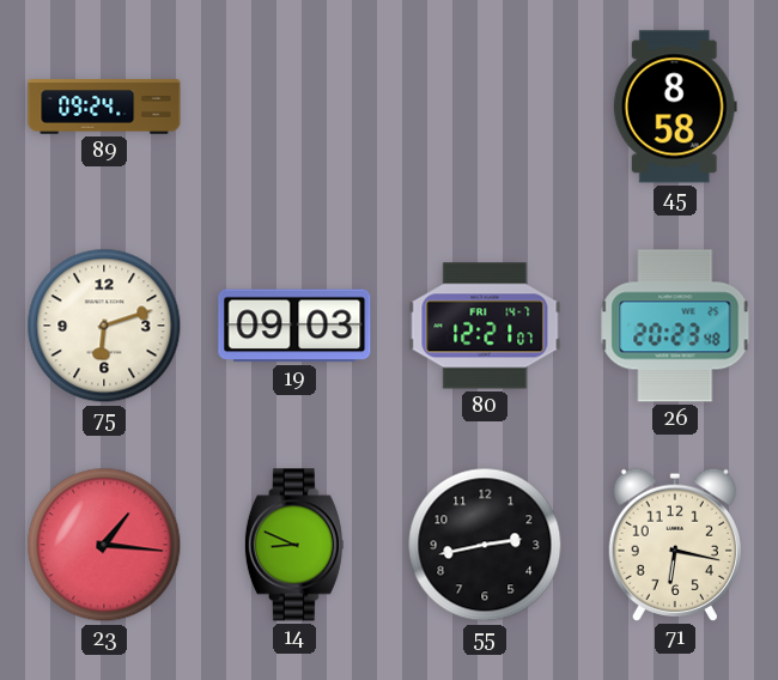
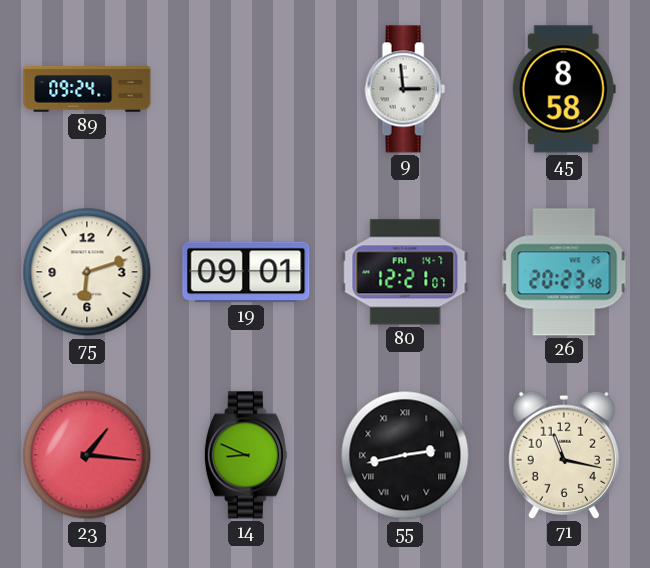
9: none -> 2:59
19: 09:03 -> 09:01
55 numerals: Arabic -> Roman
71: 6:17 -> 11:17
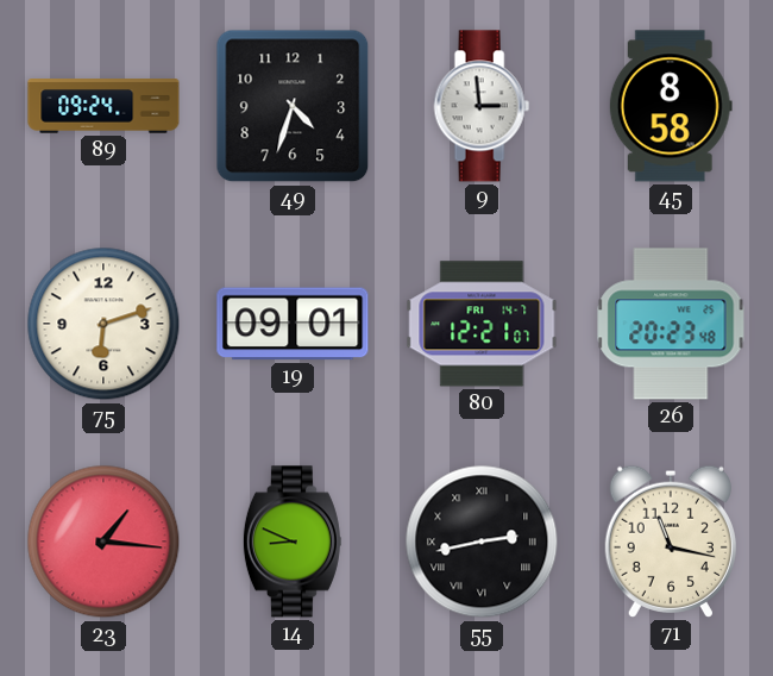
49: none -> 4:33
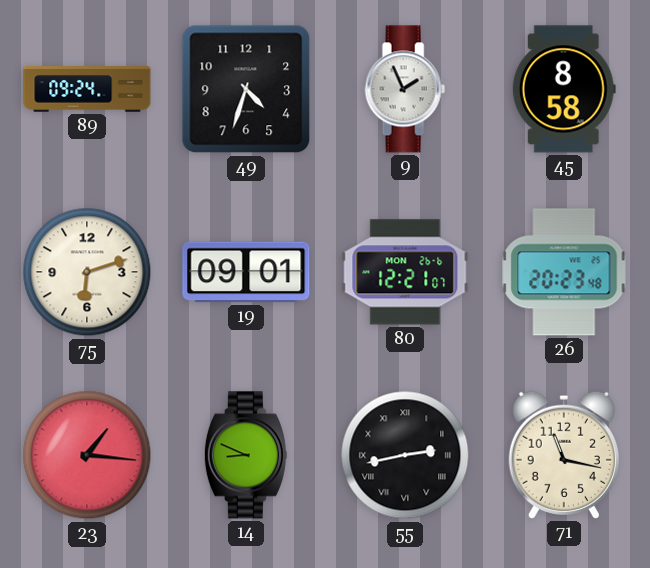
9: 2:59 -> 1:56
80 date: FRI 14-7 -> MON 26-6
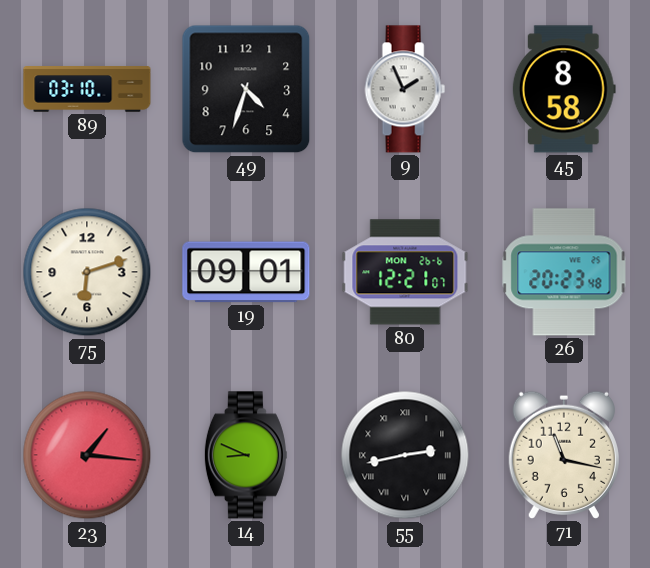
89: 09:24 -> 03:10
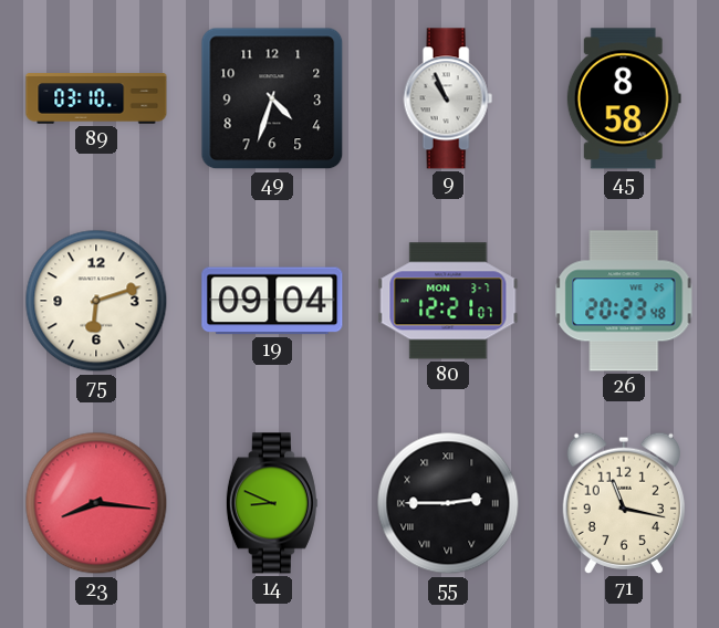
9: 1:56 -> 10:56
19: 09:01 -> 09:04
80 date: MON 26-6 -> MON 3-7
23: 1:16 -> 8:16
55: 2:43 -> 2:45
